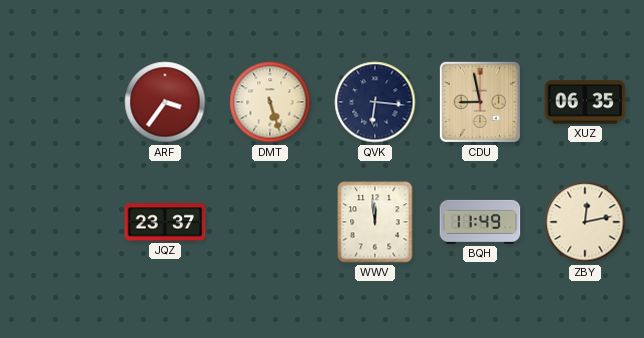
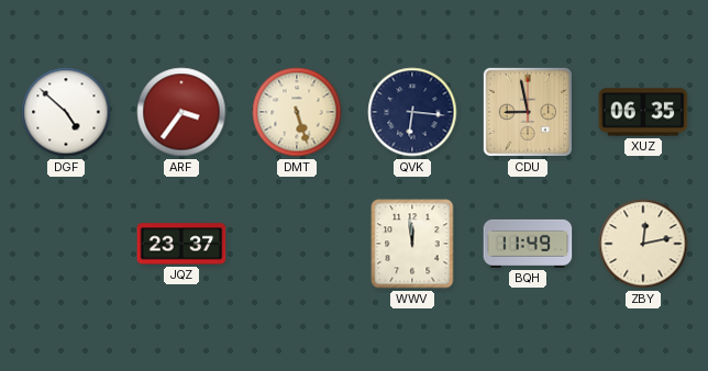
DGF: none -> 4:52
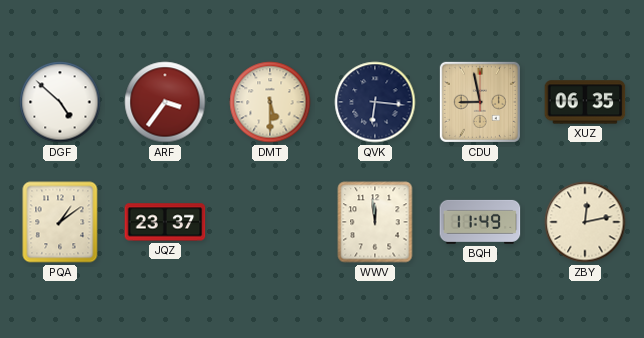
DMT: 5:27 -> 5:30
PQA: none -> 1:09
